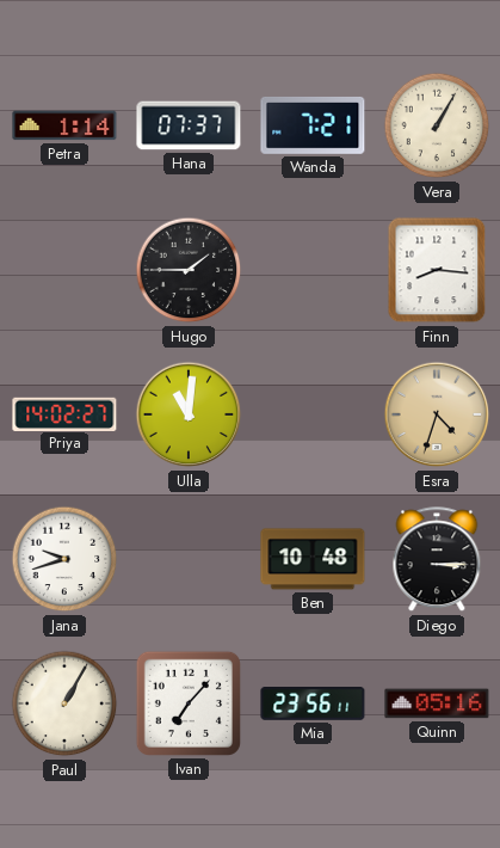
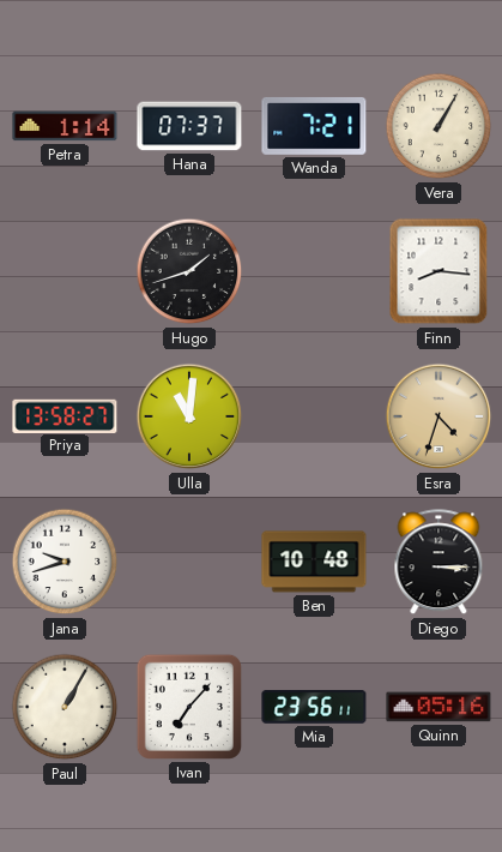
Hugo: 1:45 -> 1:42
Priya: 14:02 -> 13:58
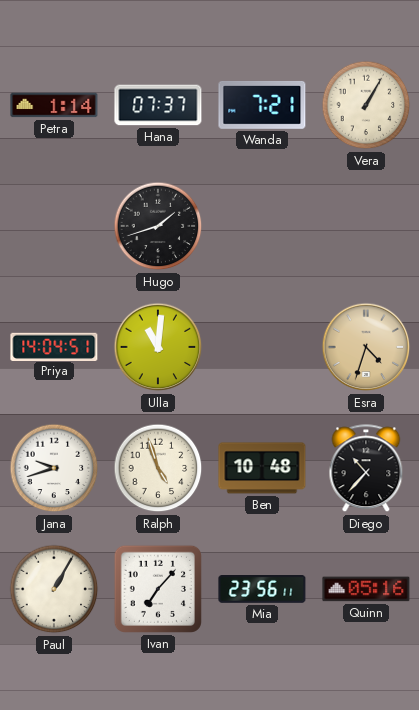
Finn: 8:16 -> none
Priya: 13:58 -> 14:04
Ralph: none -> 4:57
Diego: 3:15 -> 10:37
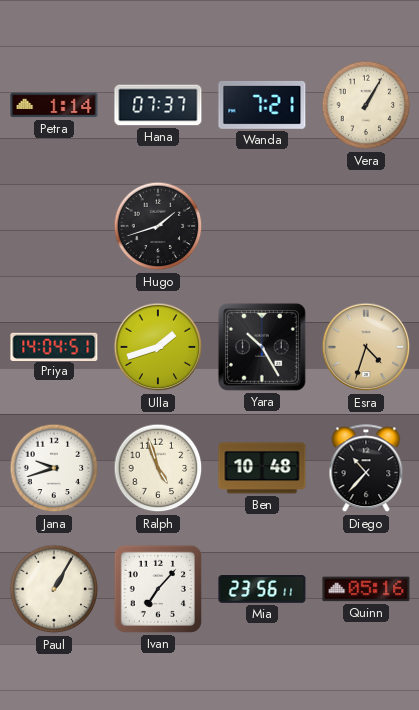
Ulla: 11:01 -> 1:42
Yara: none -> 10:25
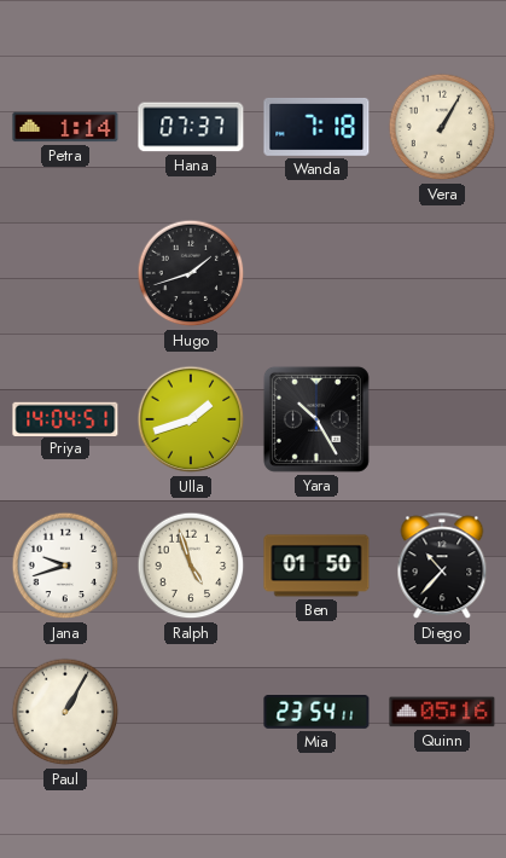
Wanda: 7:21 -> 7:18
Esra: 4:33 -> none
Ben: 10:48 -> 01:50
Ivan: 7:07 -> none
Mia: 23:56 -> 23:54
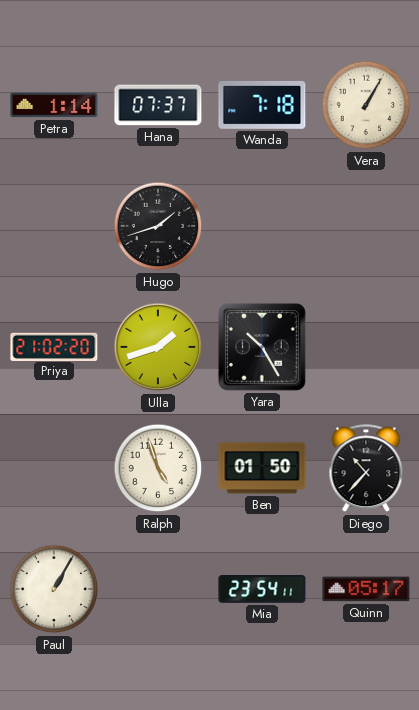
Priya: 14:04 -> 21:02
Jana: 9:42 -> none
Quinn: 05:16 -> 05:17
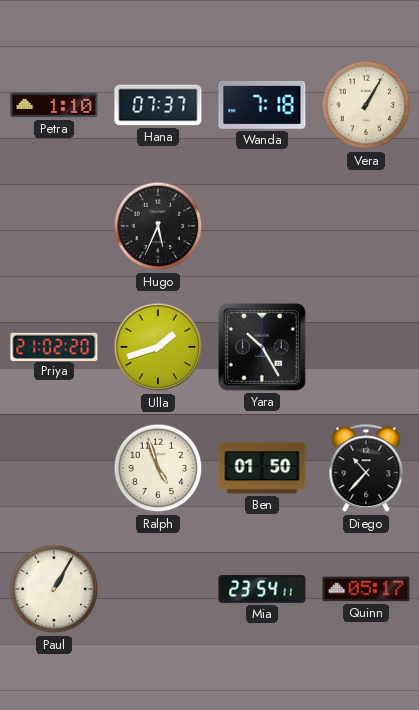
Petra: 1:14 -> 1:10
Hugo: 1:42 -> 5:34
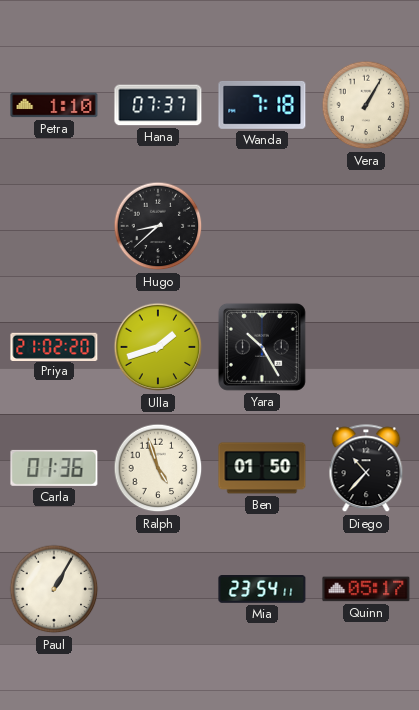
Hugo: 5:34 -> 8:38
Carla: none -> 01:36
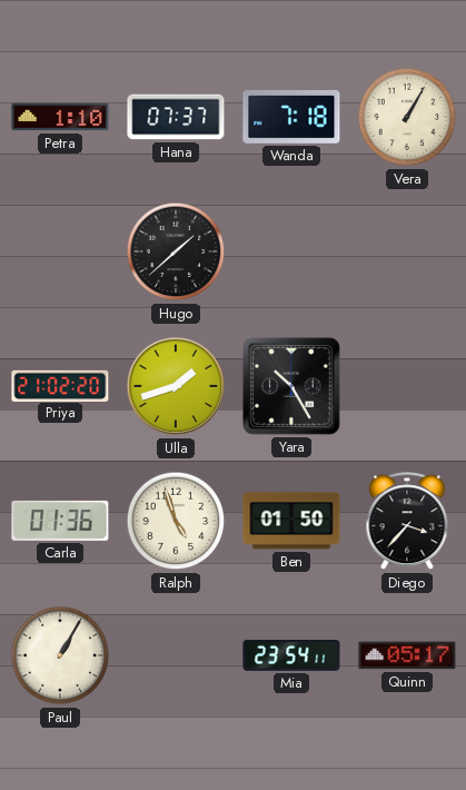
Hugo: 8:38 -> 1:38
Diego: 10:37 -> 3:37
